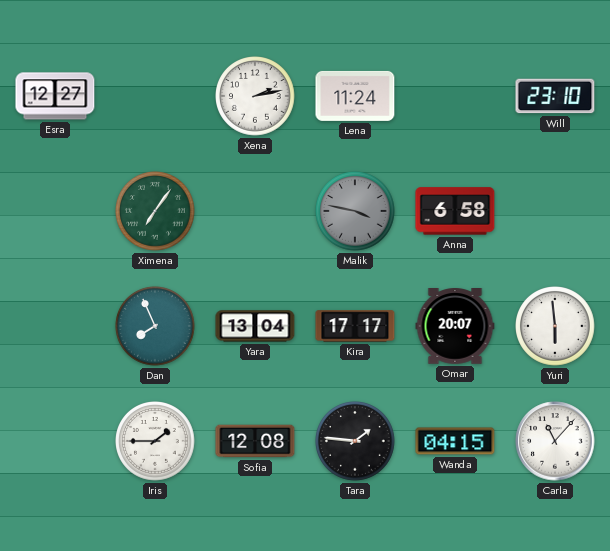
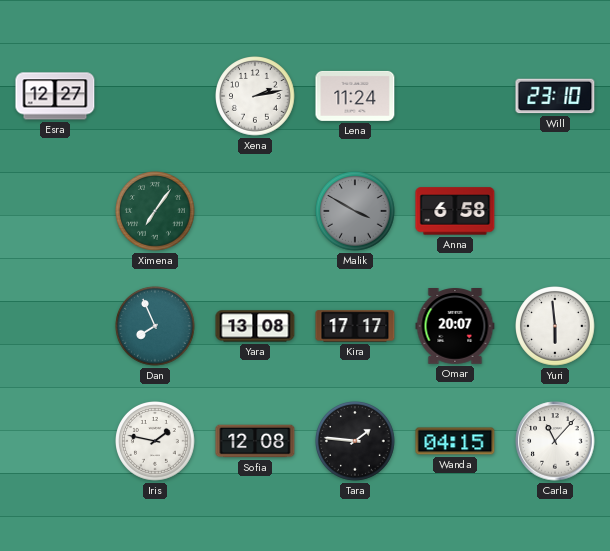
Malik: 3:47 -> 3:50
Yara: 13:04 -> 13:08
Iris: 1:45 -> 1:47
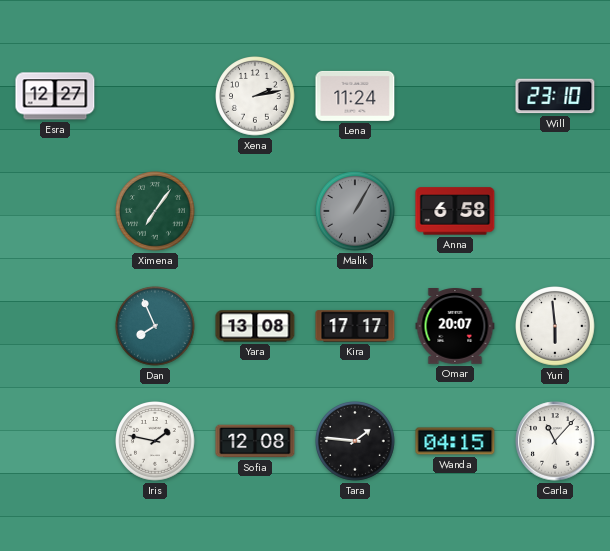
Malik: 3:50 -> 1:05
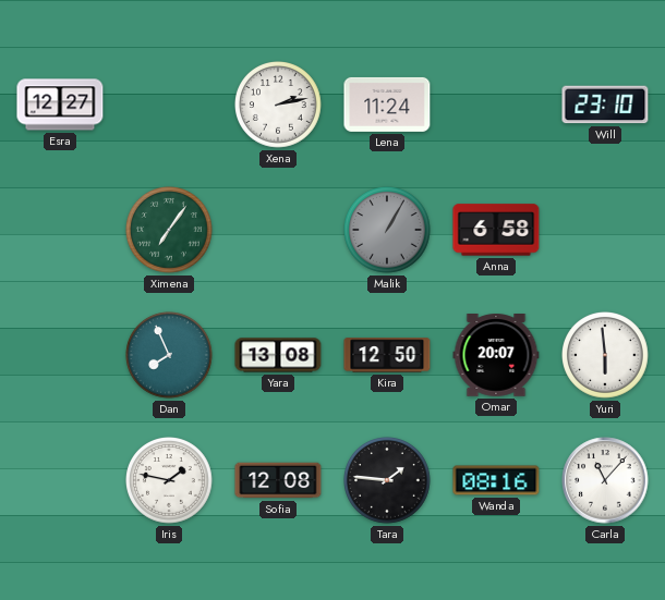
Kira: 17:17 -> 12:50
Wanda: 04:15 -> 08:16
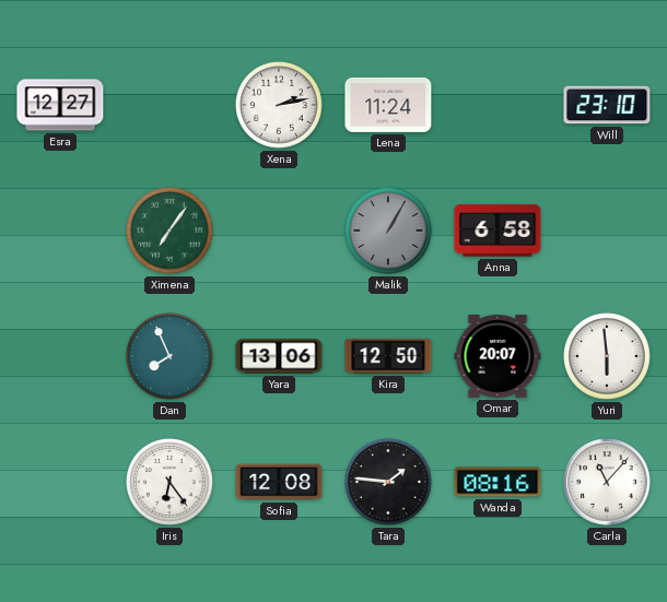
Yara: 13:08 -> 13:06
Iris: 1:47 -> 6:24
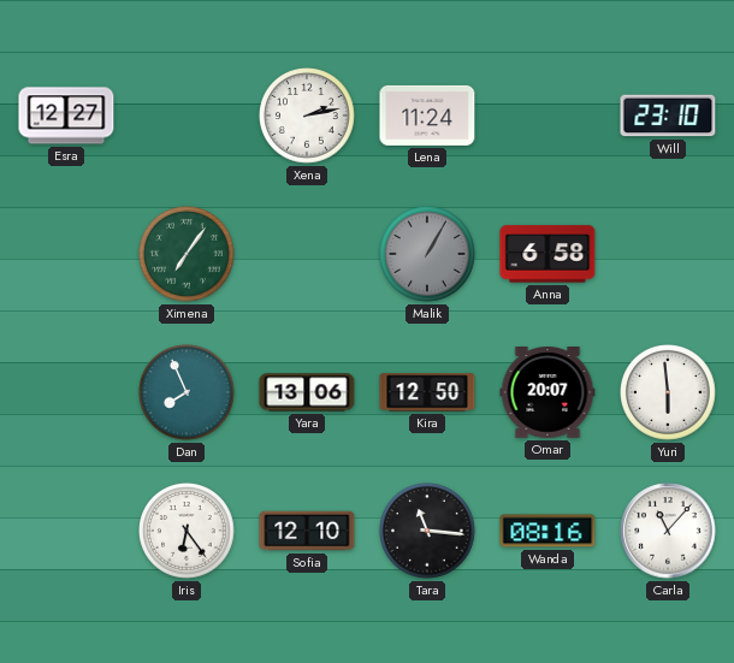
Sofia: 12:08 -> 12:10
Tara: 1:46 -> 11:16
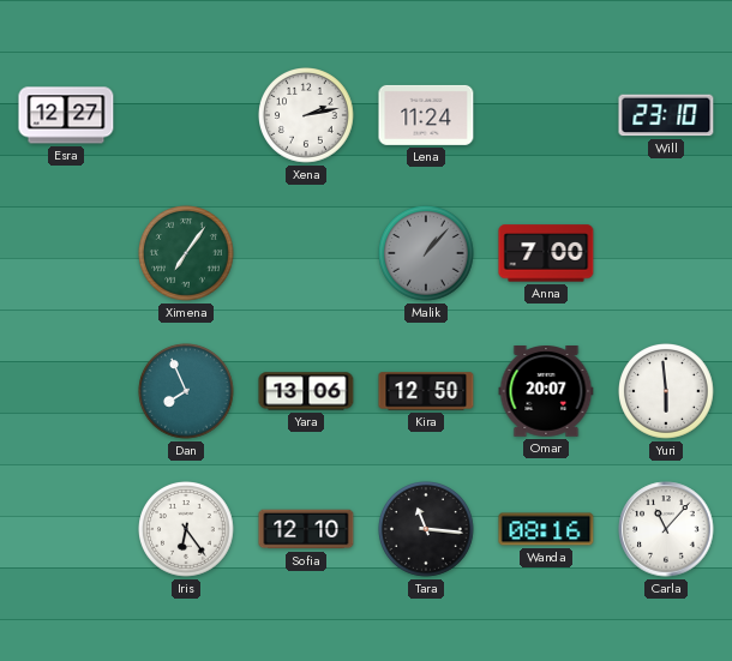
Malik: 1:05 -> 1:07
Anna: 6:58 -> 7:00
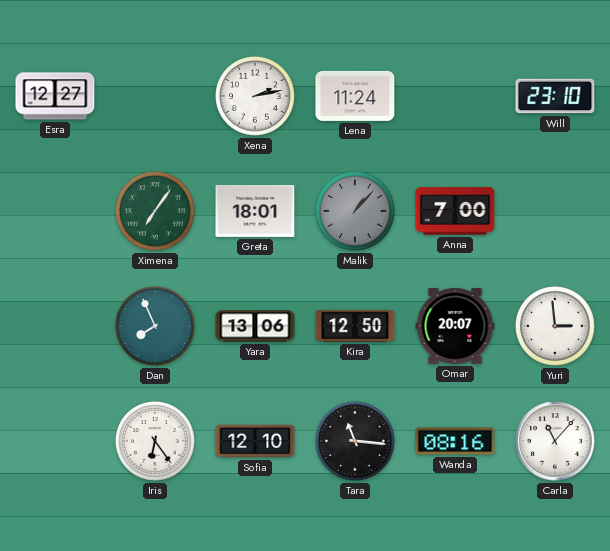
Greta: none -> 18:01
Yuri: 5:59 -> 2:59
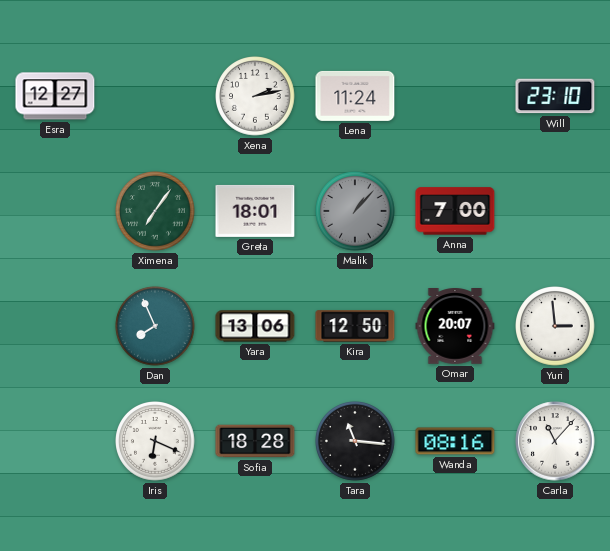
Iris: 6:24 -> 6:19
Sofia: 12:10 -> 18:28
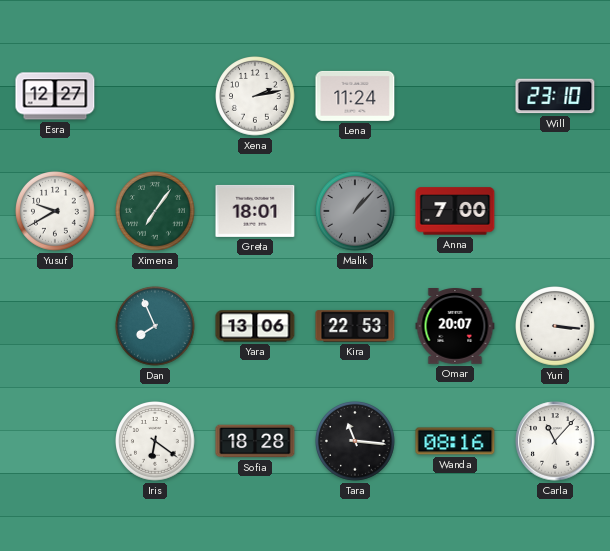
Yusuf: none -> 9:40
Kira: 12:50 -> 22:53
Yuri: 2:59 -> 3:16
Iris: 6:19 -> 6:21
